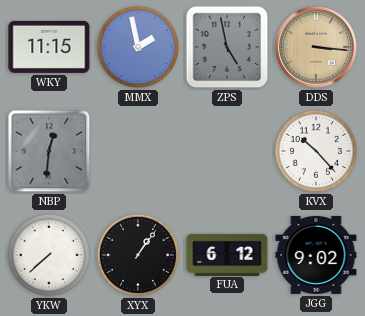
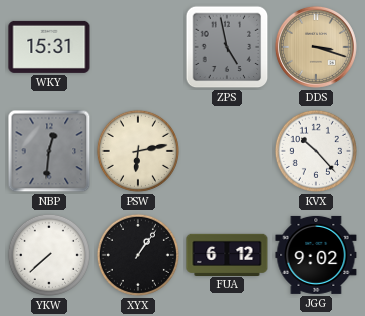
WKY: 11:15 -> 15:31
MMX: 1:58 -> none
DDS: 3:16 -> 3:18
PSW: none -> 6:13
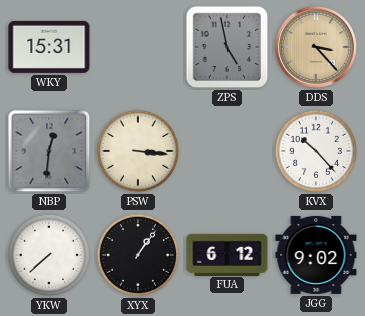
DDS: 3:18 -> 3:23
PSW: 6:13 -> 3:16
